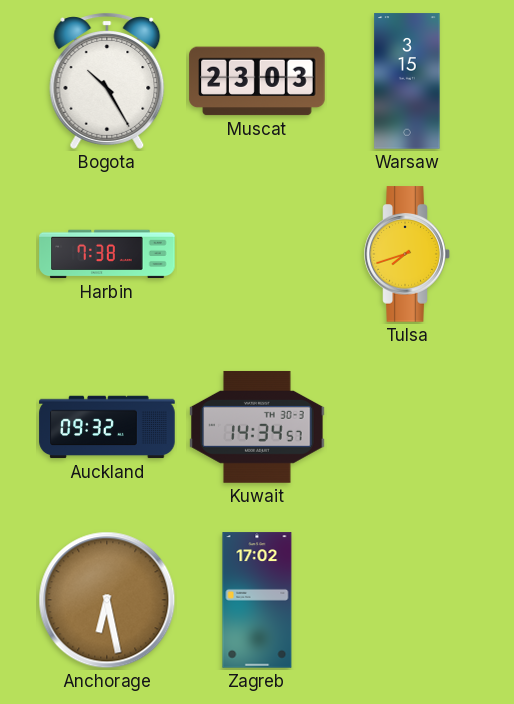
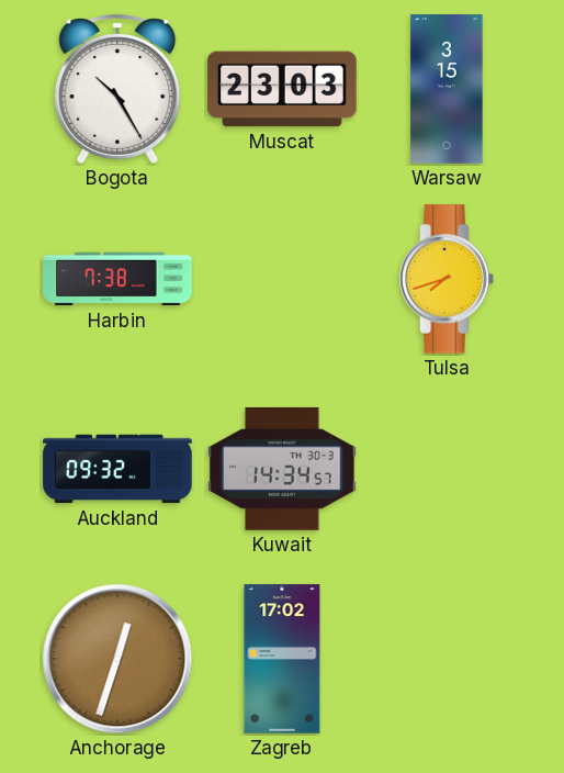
Anchorage: 6:28 -> 12:33
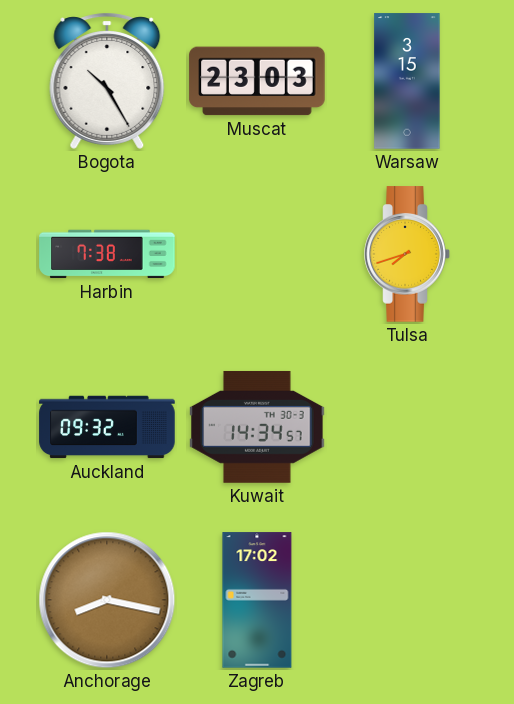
Anchorage: 12:33 -> 8:17
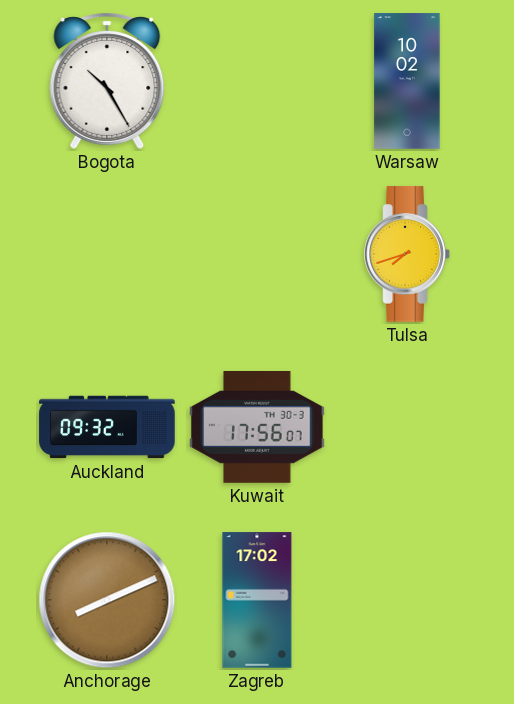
Muscat: 23:03 -> none
Warsaw: 3:15 -> 10:02
Harbin: 7:38 -> none
Kuwait: 14:34 -> 17:56
Anchorage: 8:17 -> 8:11
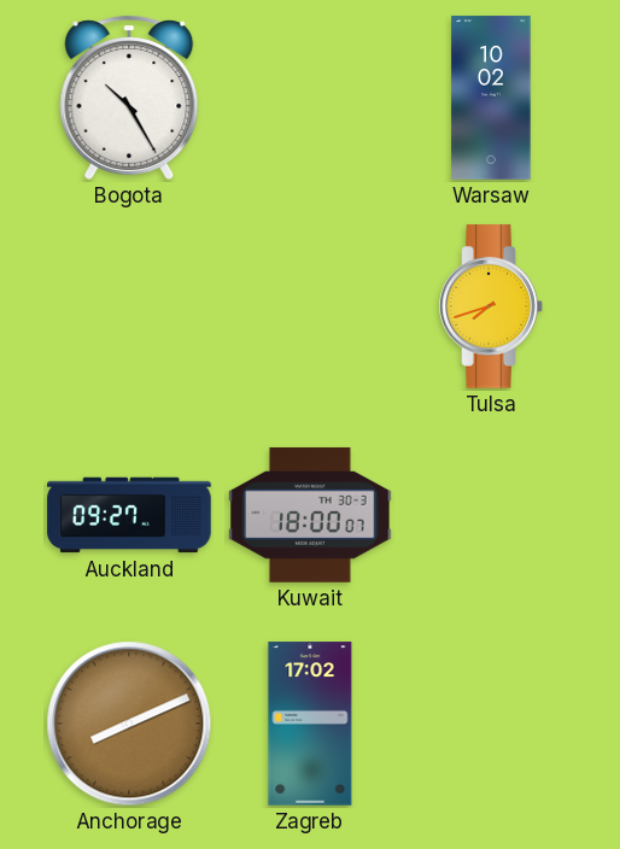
Auckland: 09:32 -> 09:27
Kuwait: 17:56 -> 18:00
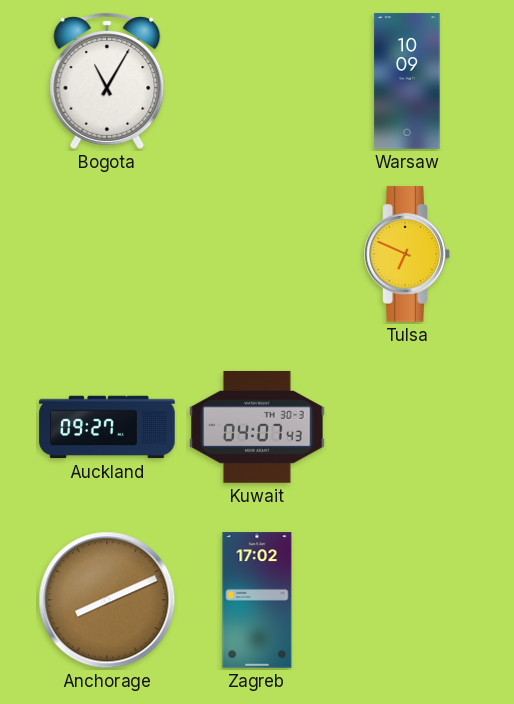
Bogota: 10:25 -> 11:05
Warsaw: 10:02 -> 10:09
Tulsa: 7:42 -> 6:49
Kuwait: 18:00 -> 04:07
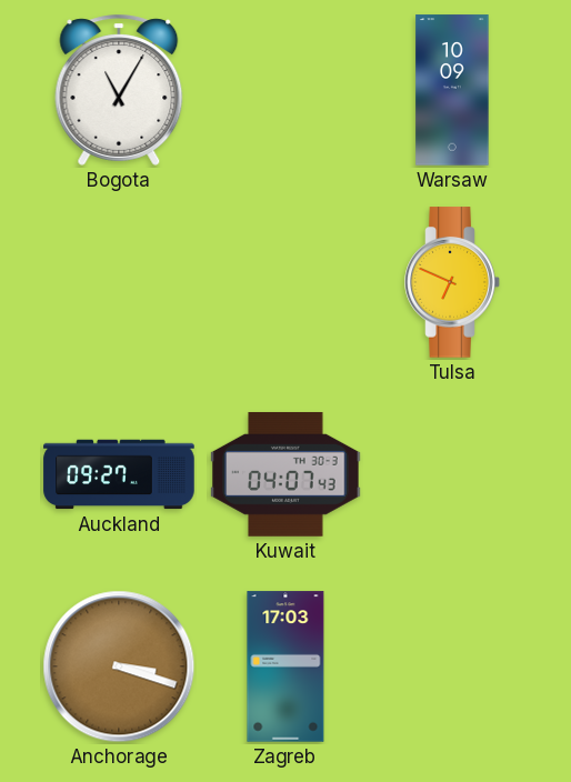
Anchorage: 8:11 -> 3:18
Zagreb: 17:02 -> 17:03
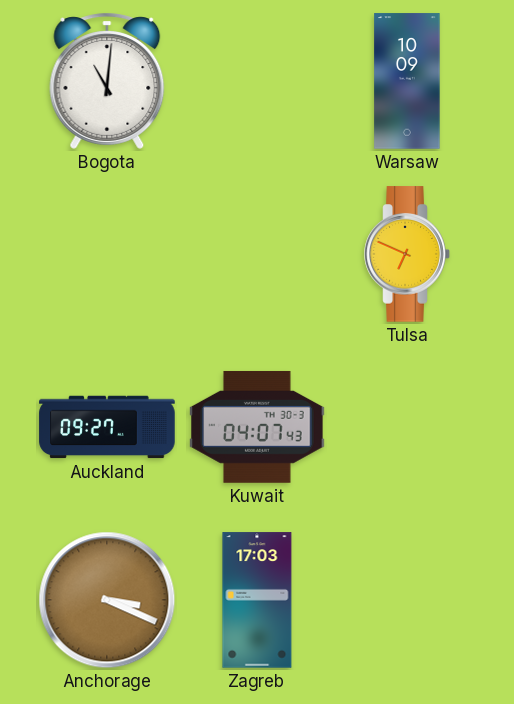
Bogota: 11:05 -> 11:01
Anchorage: 3:18 -> 3:19
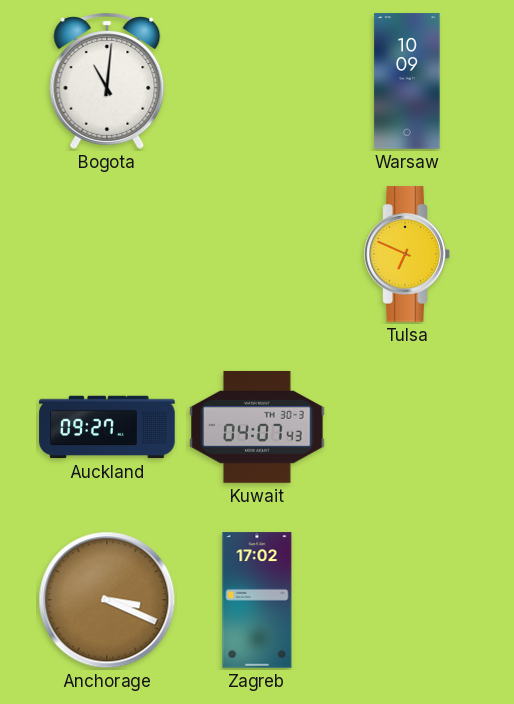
Zagreb: 17:03 -> 17:02
